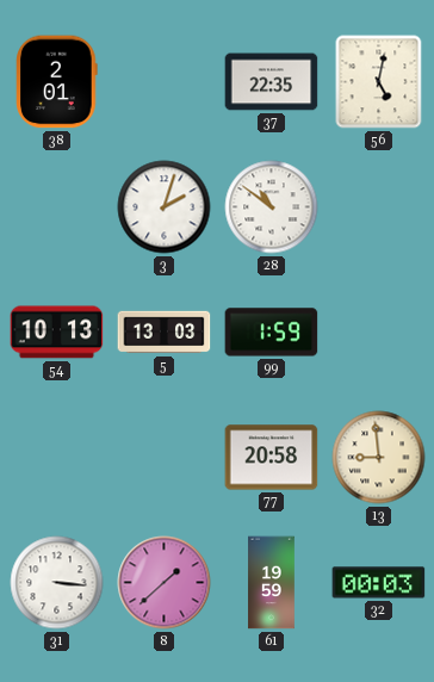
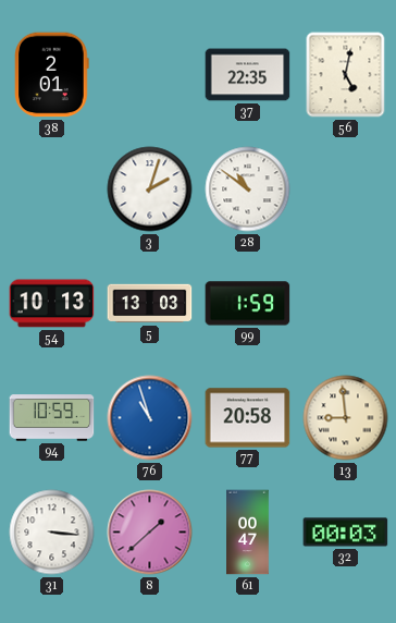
94: none -> 10:59
76: none -> 10:57
61: 19:59 -> 00:47
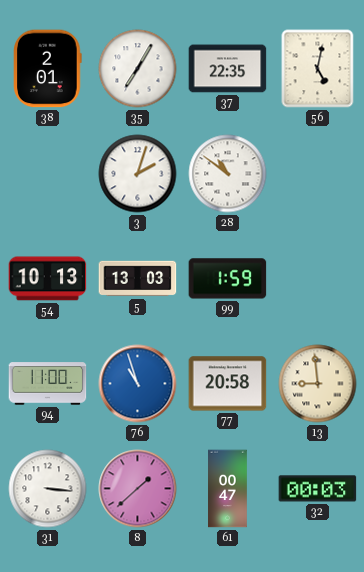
35: none -> 7:05
94: 10:59 -> 11:00
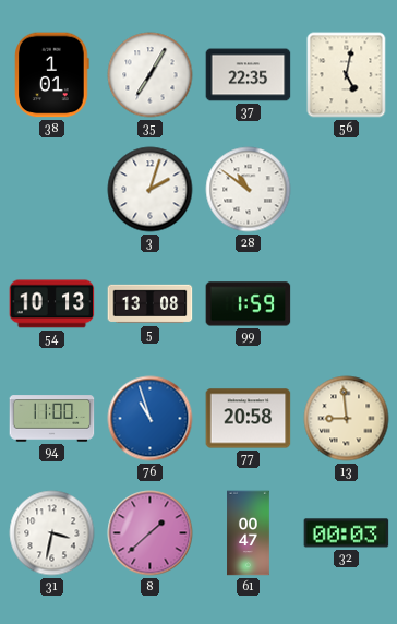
38: 2:01 -> 1:01
5: 13:03 -> 13:08
31: 3:16 -> 3:32
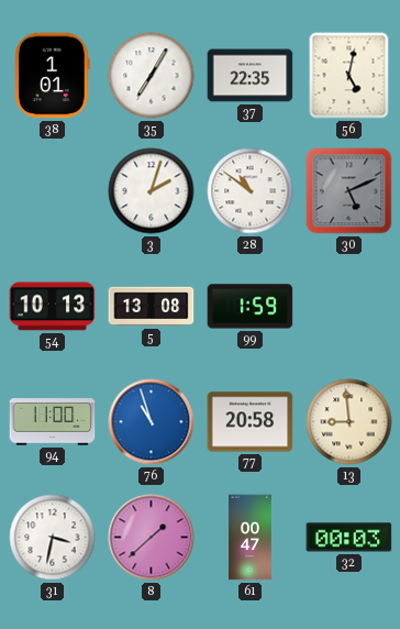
30: none -> 5:11
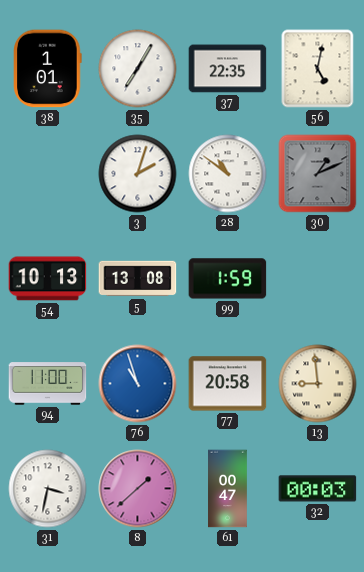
30: 5:11 -> 1:11
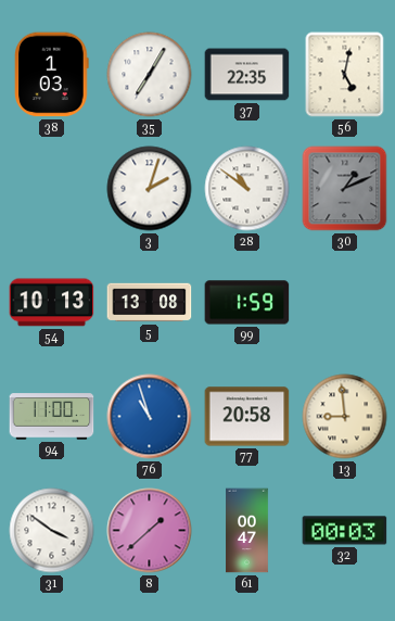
38: 1:01 -> 1:03
31: 3:32 -> 3:51
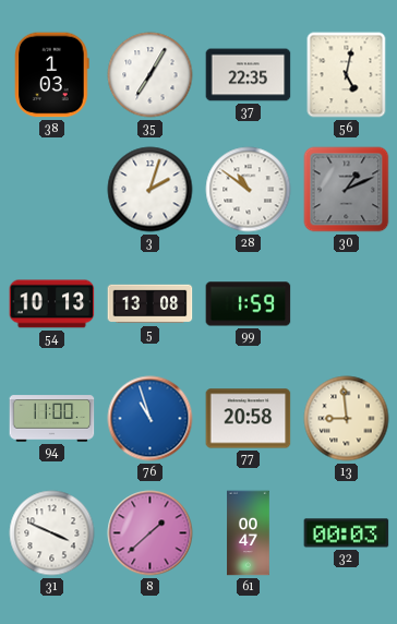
31: 3:51 -> 3:49
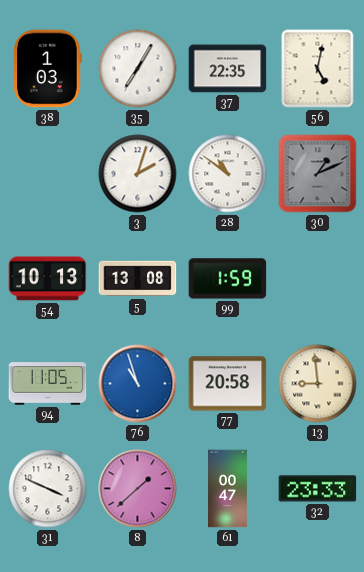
94: 11:00 -> 11:05
32: 00:03 -> 23:33
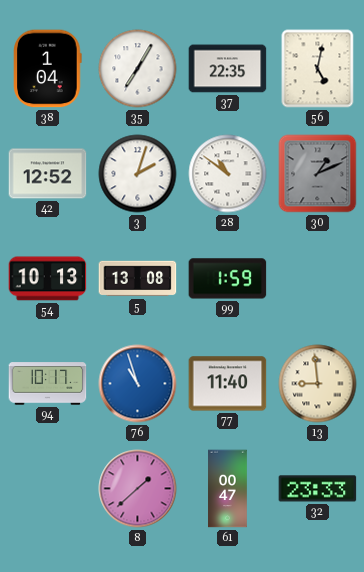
38: 1:03 -> 1:04
42: none -> 12:52
94: 11:05 -> 10:17
77: 20:58 -> 11:40
31: 3:49 -> none
